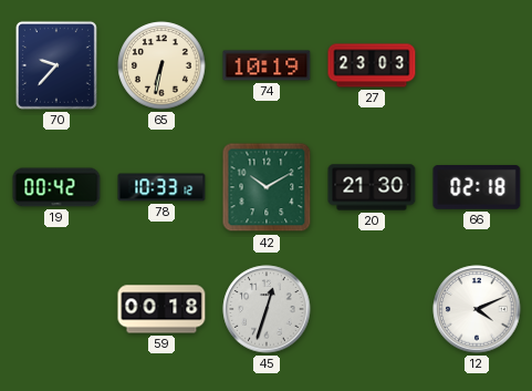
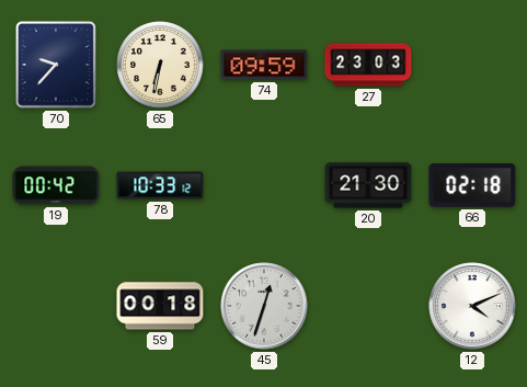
74: 10:19 -> 09:59
42: 10:10 -> none
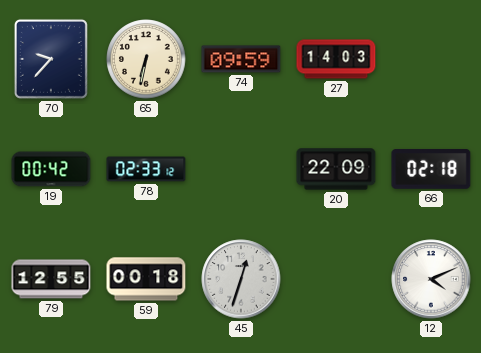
27: 23:03 -> 14:03
78: 10:33 -> 02:33
20: 21:30 -> 22:09
79: none -> 12:55
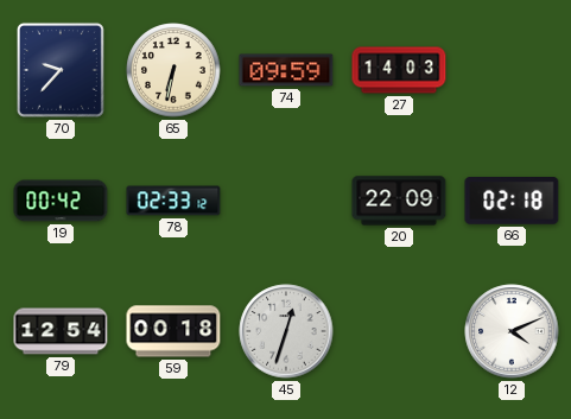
79: 12:55 -> 12:54
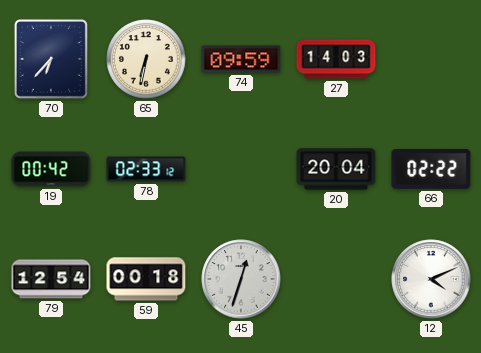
70: 9:37 -> 6:37
20: 22:09 -> 20:04
66: 02:18 -> 02:22
